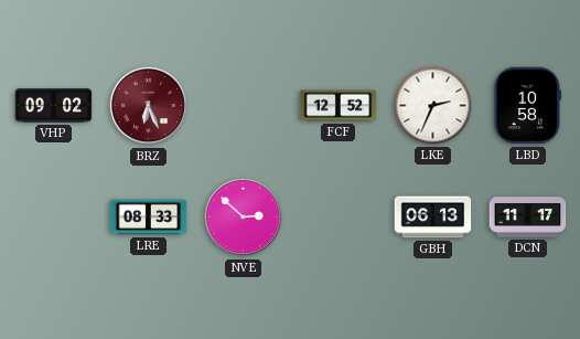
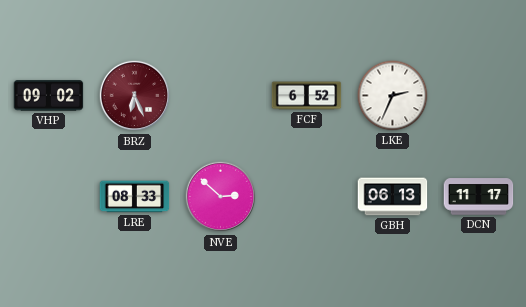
FCF: 12:52 -> 6:52
LBD: 10:58 -> none
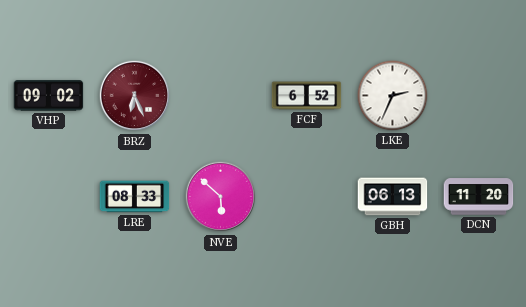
NVE: 2:52 -> 5:52
DCN: 11:17 -> 11:20
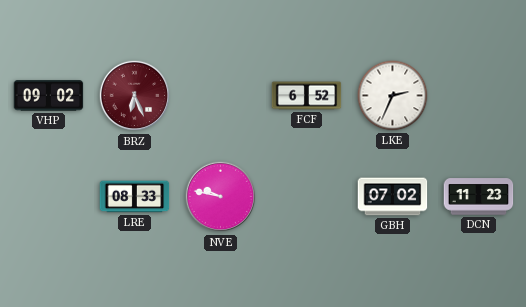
NVE: 5:52 -> 9:47
GBH: 06:13 -> 07:02
DCN: 11:20 -> 11:23
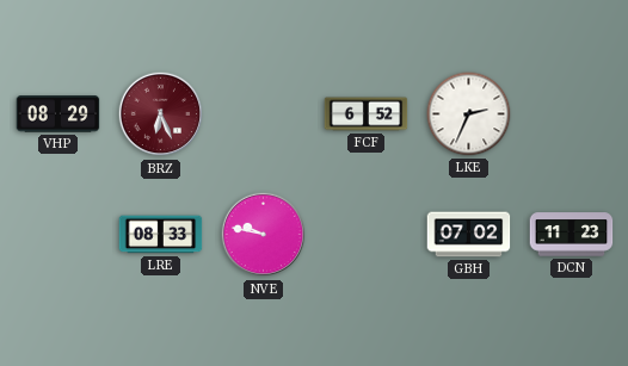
VHP: 09:02 -> 08:29
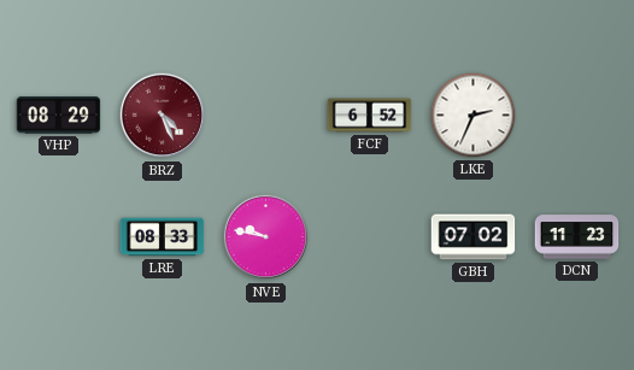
BRZ: 6:26 -> 4:26
